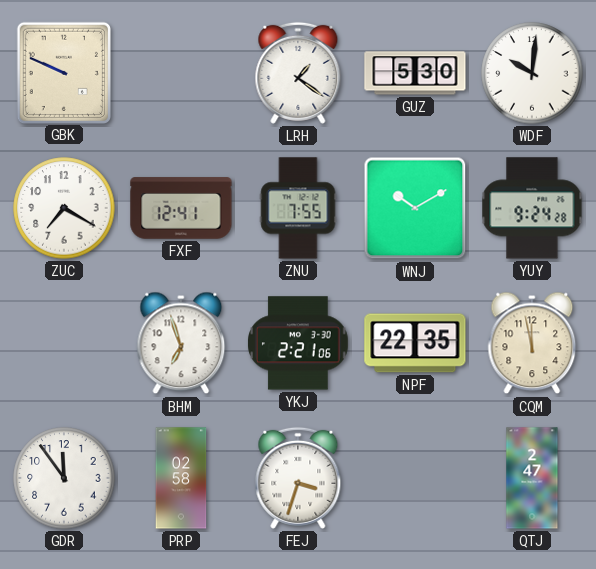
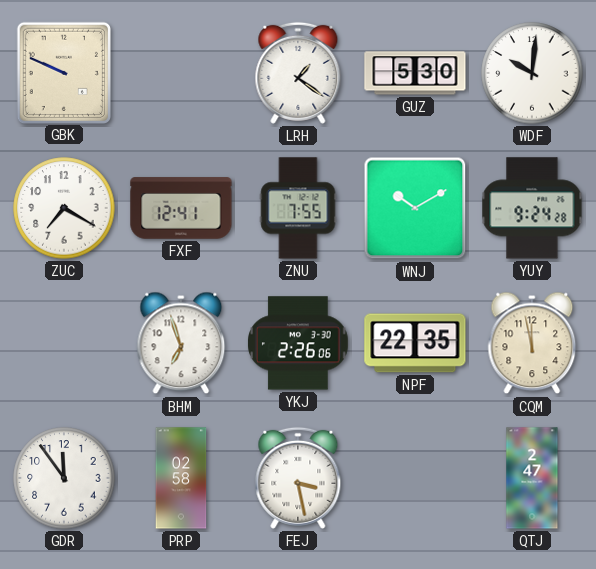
YKJ: 2:21 -> 2:26
FEJ: 3:33 -> 3:28
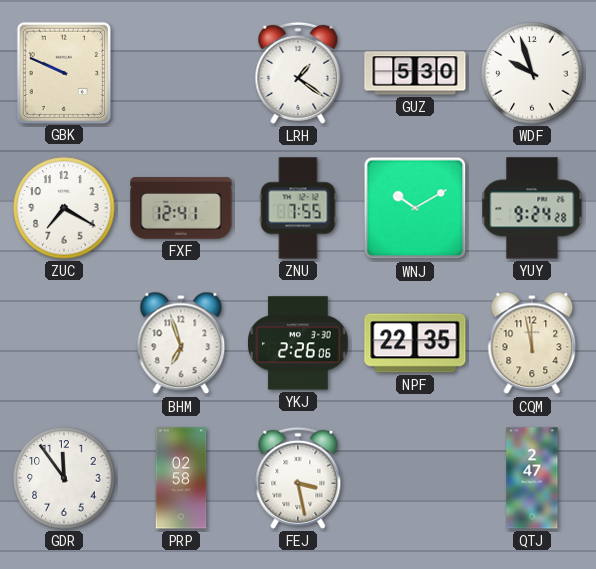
WDF: 10:01 -> 9:57
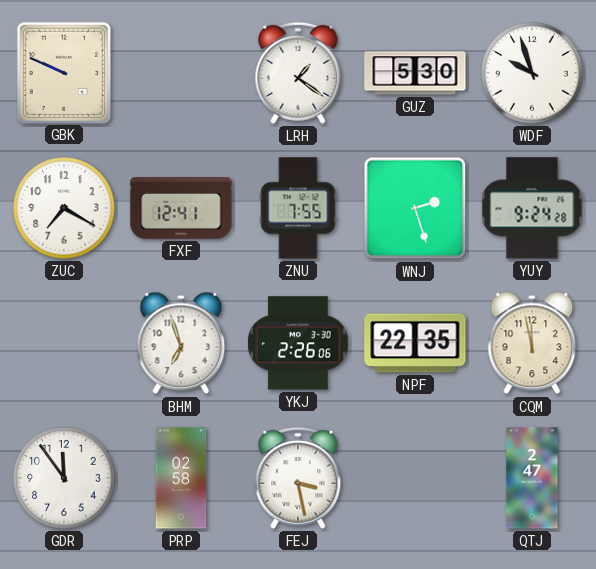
WNJ: 10:10 -> 2:27
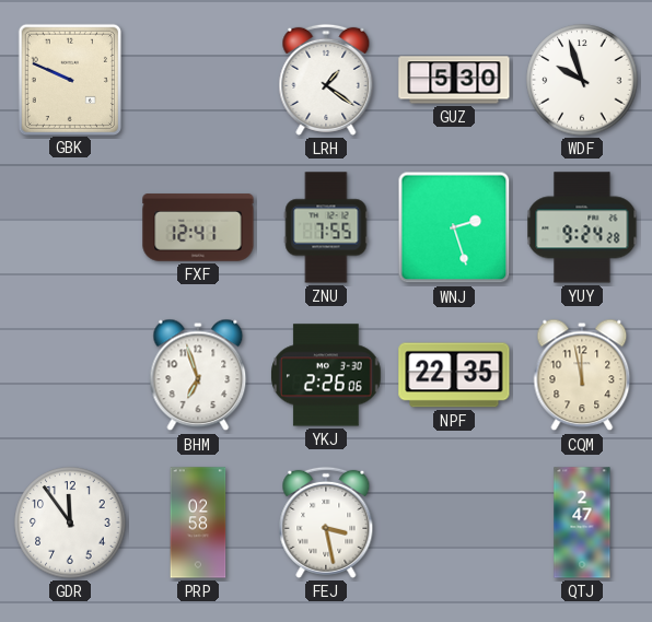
ZUC: 7:20 -> none
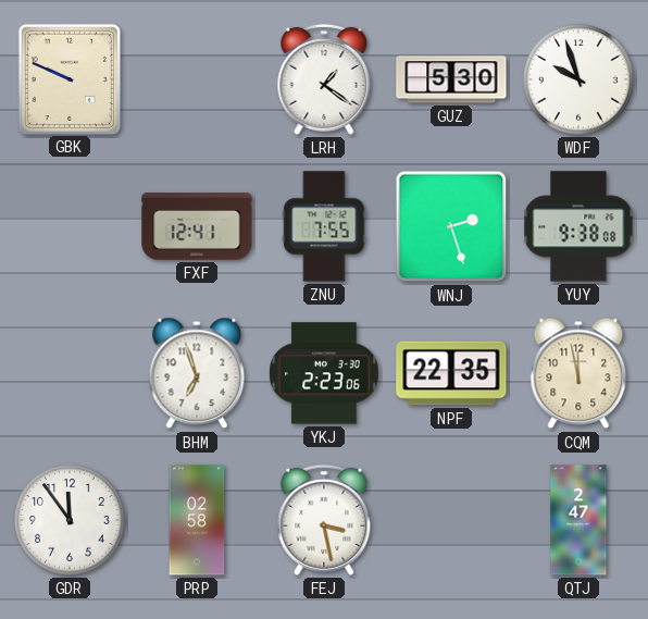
YUY: 9:24 -> 9:38
YKJ: 2:26 -> 2:23
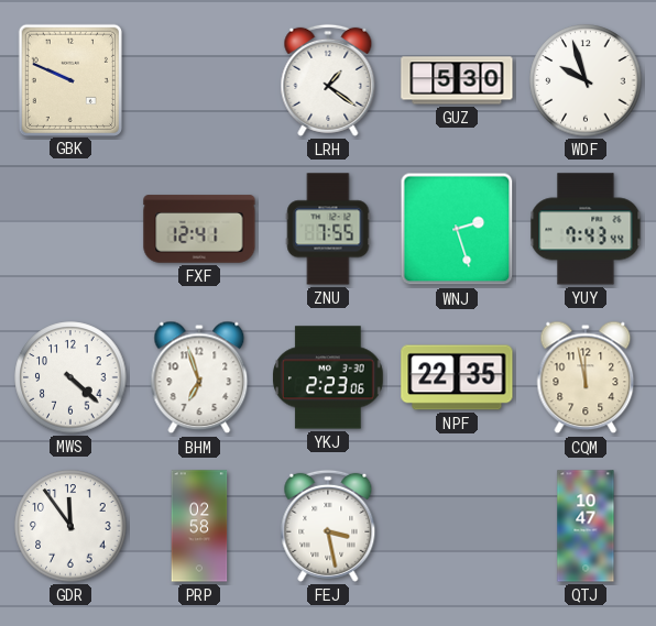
YUY: 9:38 -> 7:43
MWS: none -> 4:22
QTJ: 2:47 -> 10:47
